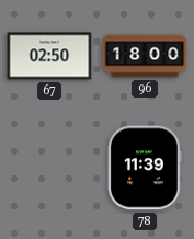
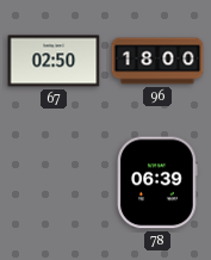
78: 11:39 -> 06:39
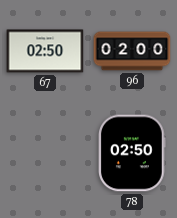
96: 18:00 -> 02:00
78: 06:39 -> 02:50
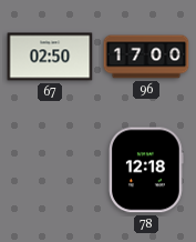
96: 02:00 -> 17:00
78: 02:50 -> 12:18
